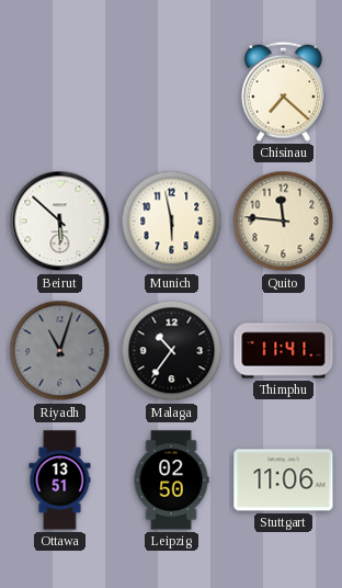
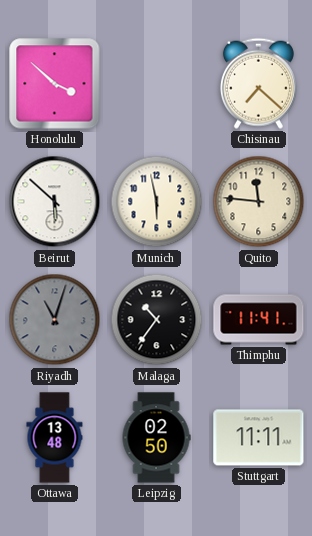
Honolulu: none -> 3:52
Ottawa: 13:51 -> 13:48
Stuttgart: 11:06 -> 11:11
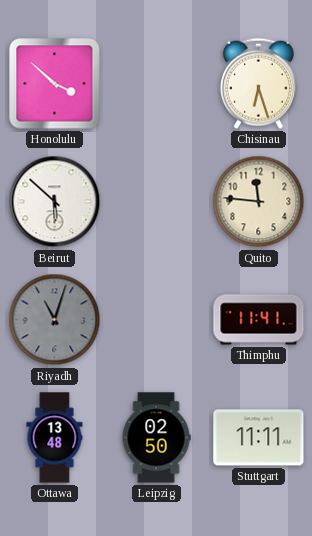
Chisinau: 7:22 -> 6:27
Munich: 5:58 -> none
Malaga: 10:36 -> none
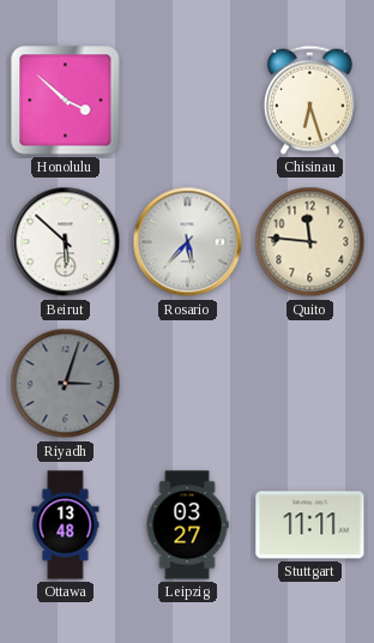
Rosario: none -> 5:37
Riyadh: 11:03 -> 3:03
Thimphu: 11:41 -> none
Leipzig: 02:50 -> 03:27
